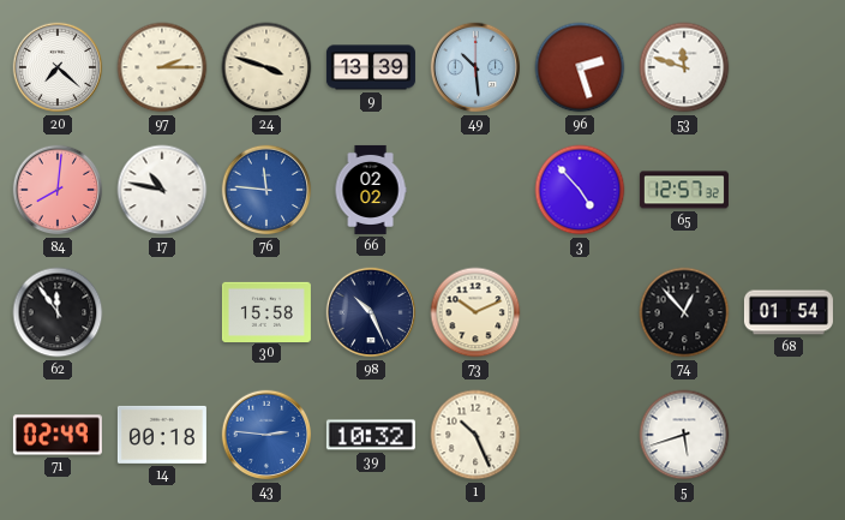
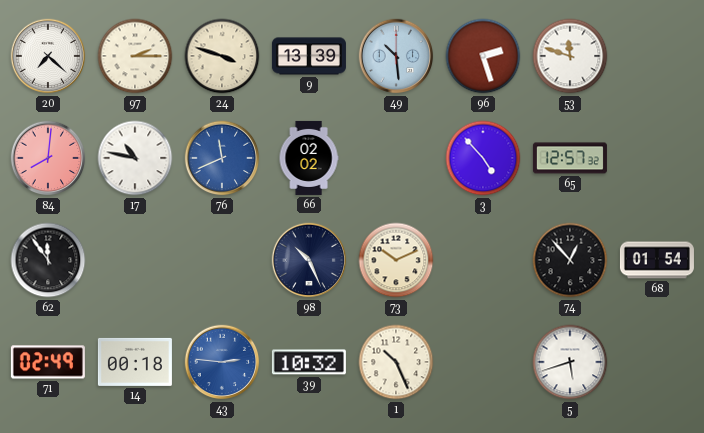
76: 11:46 -> 11:41
30: 15:58 -> none
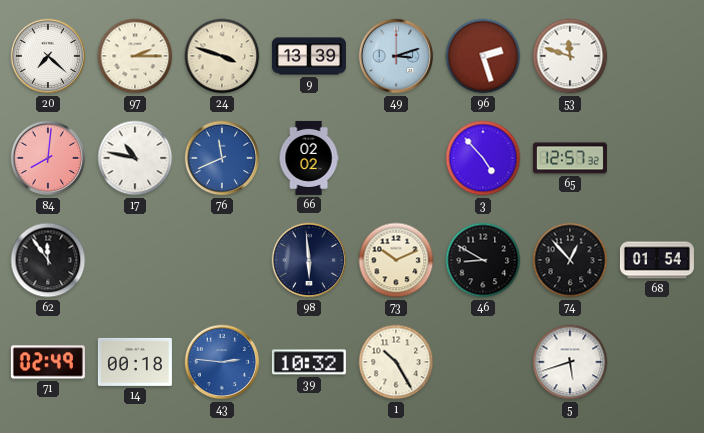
49: 10:29 -> 3:12
98: 10:26 -> 5:59
46: none -> 8:50
1: 10:26 -> 10:25
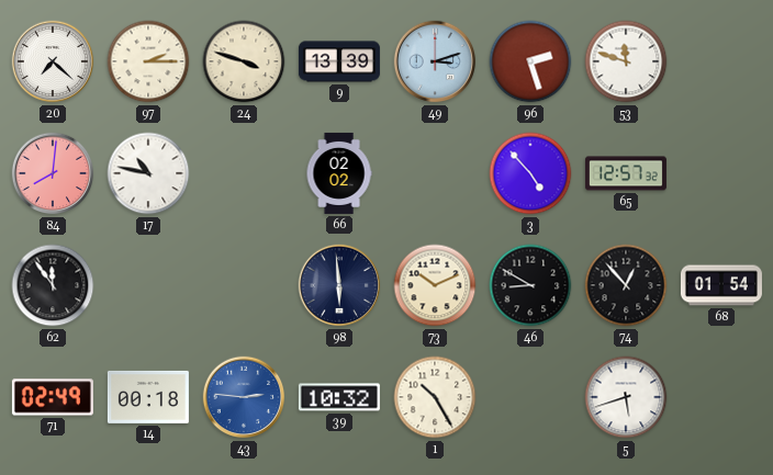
76: 11:41 -> none
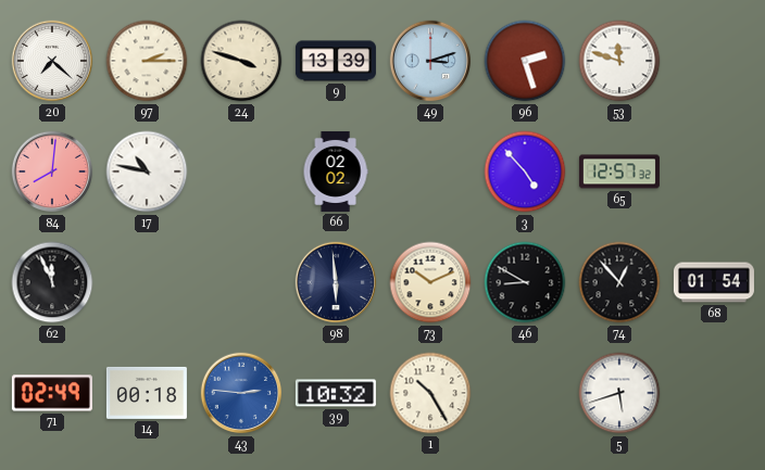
62: 11:54 -> 11:56
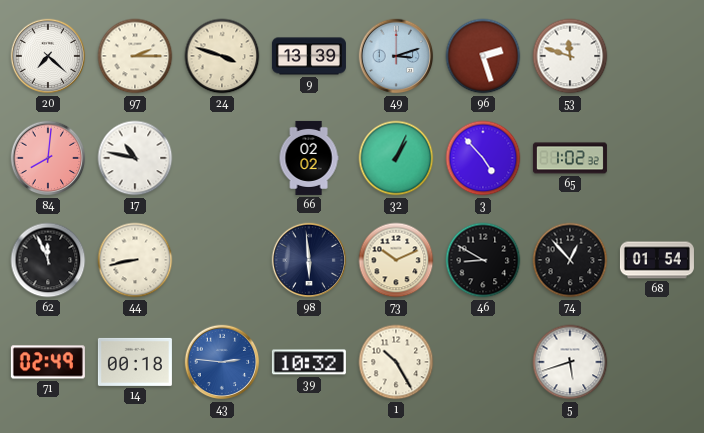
32: none -> 1:04
65: 12:57 -> 1:02
44: none -> 8:43
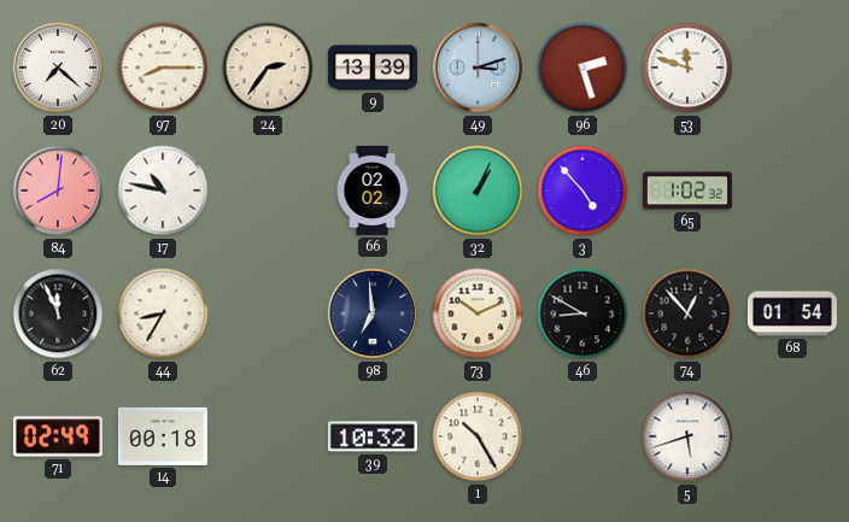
97: 2:15 -> 8:15
24: 3:48 -> 2:36
44: 8:43 -> 8:35
98: 5:59 -> 6:59
43: 2:46 -> none
